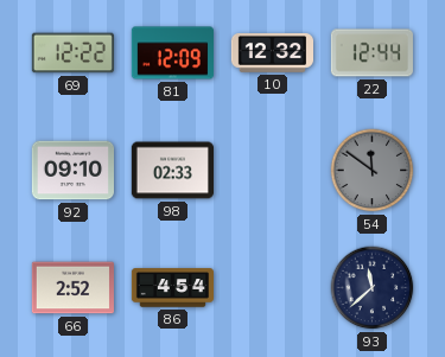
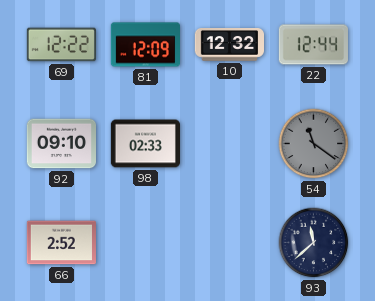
54: 11:51 -> 11:21
86: 4:54 -> none
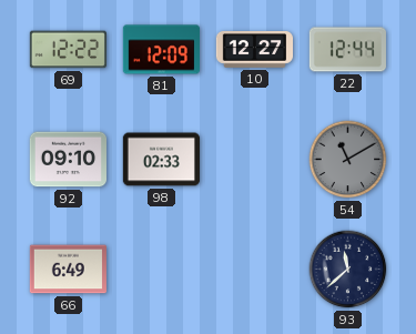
10: 12:32 -> 12:27
54: 11:21 -> 11:10
66: 2:52 -> 6:49
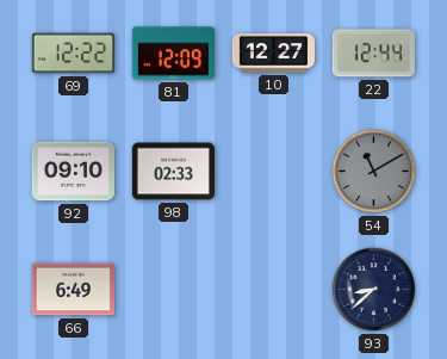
93: 11:38 -> 8:38
